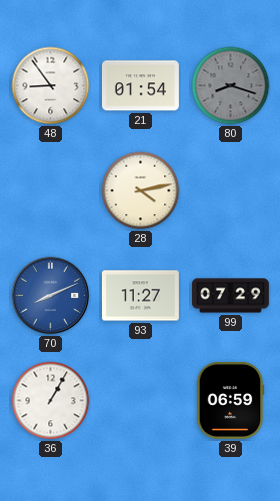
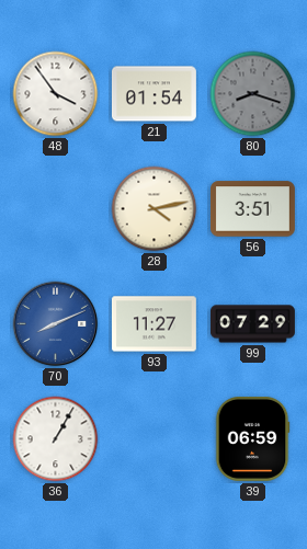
48: 8:54 -> 3:54
56: none -> 3:51
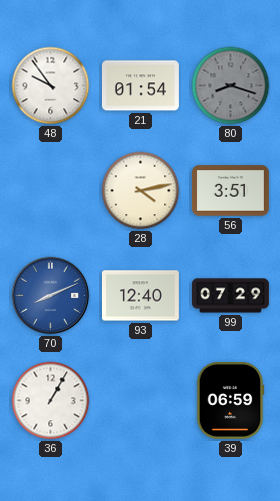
48: 3:54 -> 9:54
93: 11:27 -> 12:40
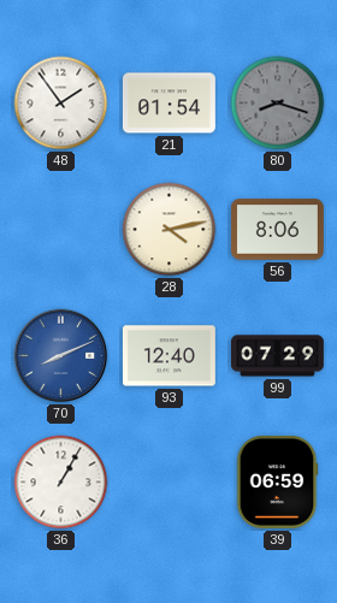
48: 9:54 -> 1:54
56: 3:51 -> 8:06
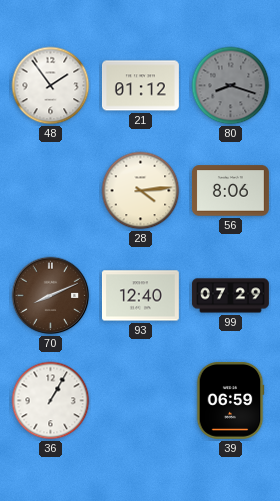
21: 01:54 -> 01:12
28: 4:13 -> 4:14
70 dial: blue -> brown
